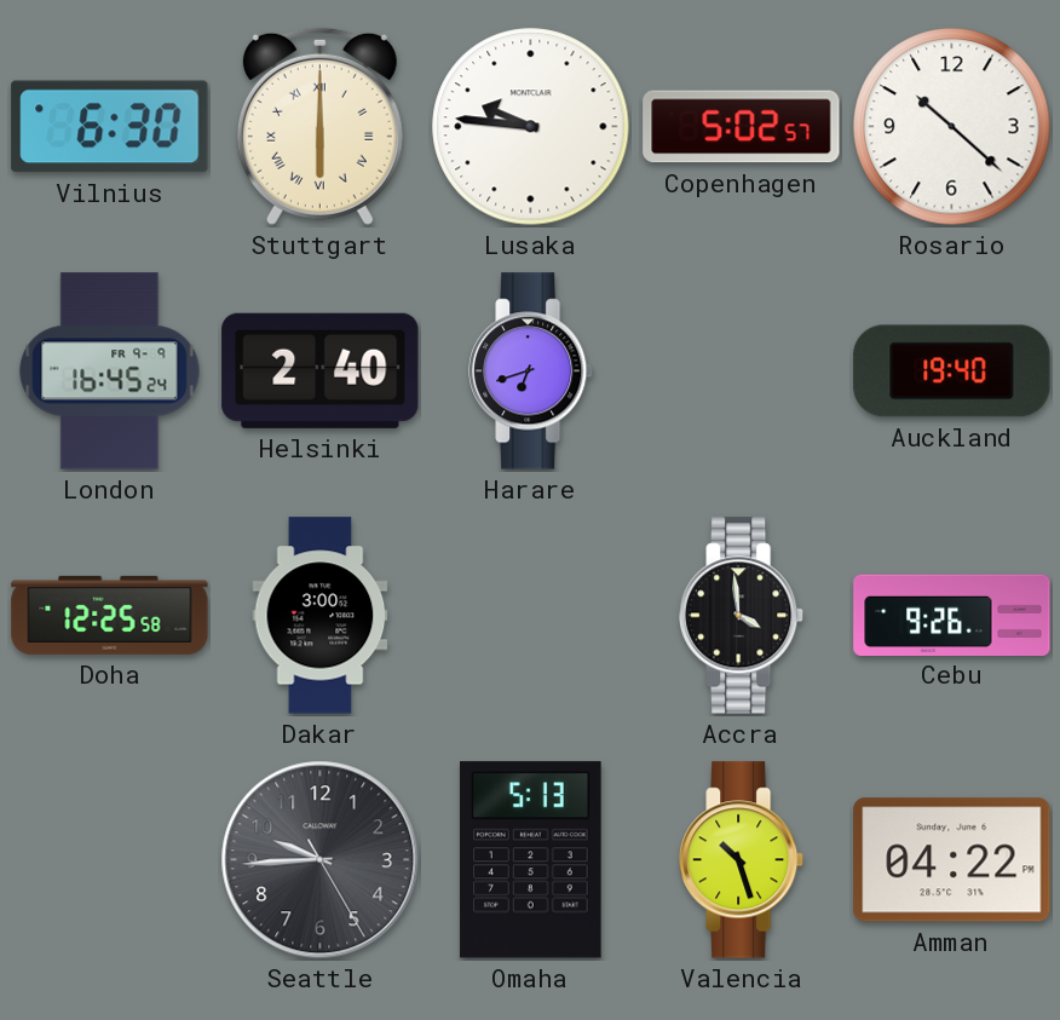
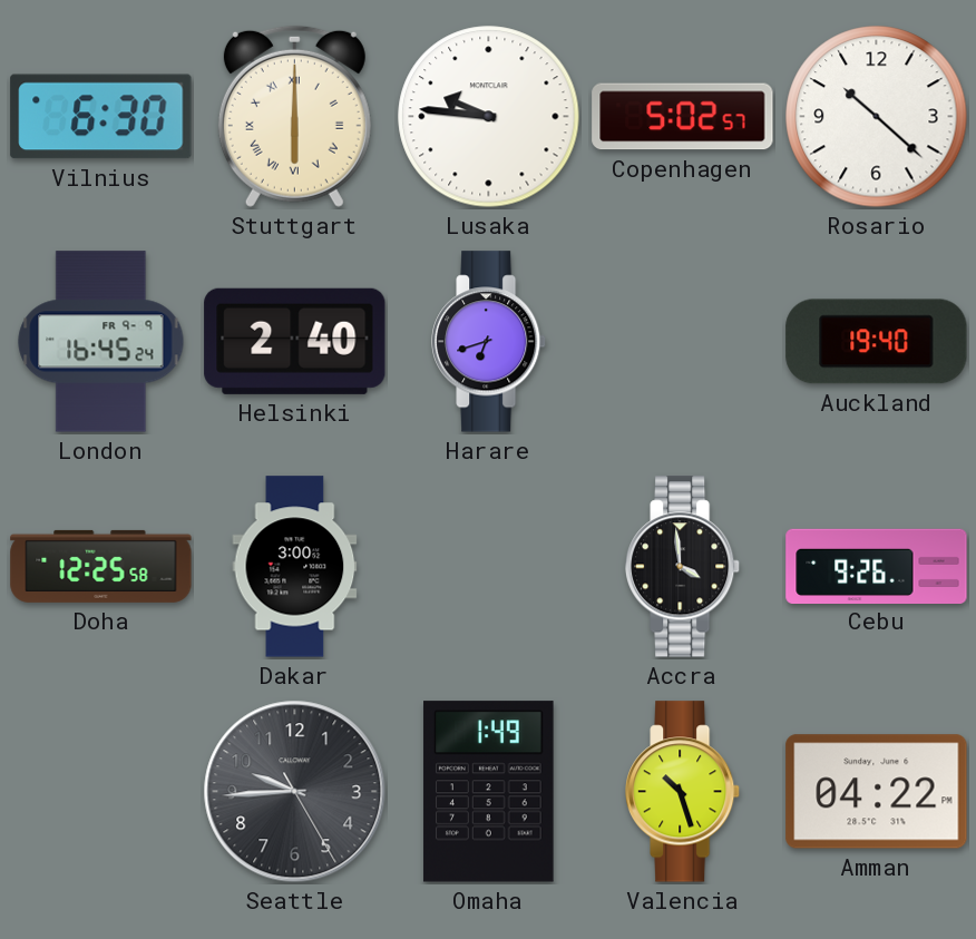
Omaha: 5:13 -> 1:49
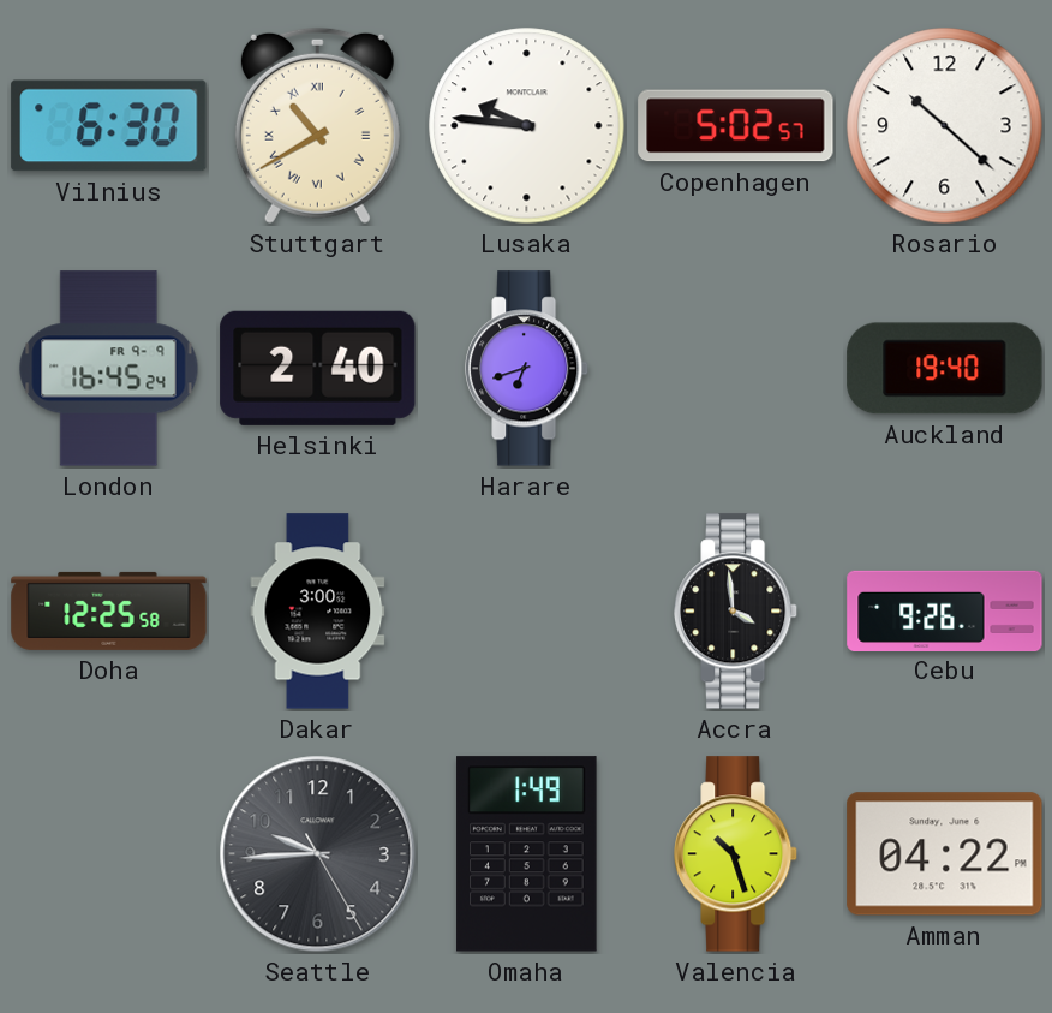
Stuttgart: 6:00 -> 10:40
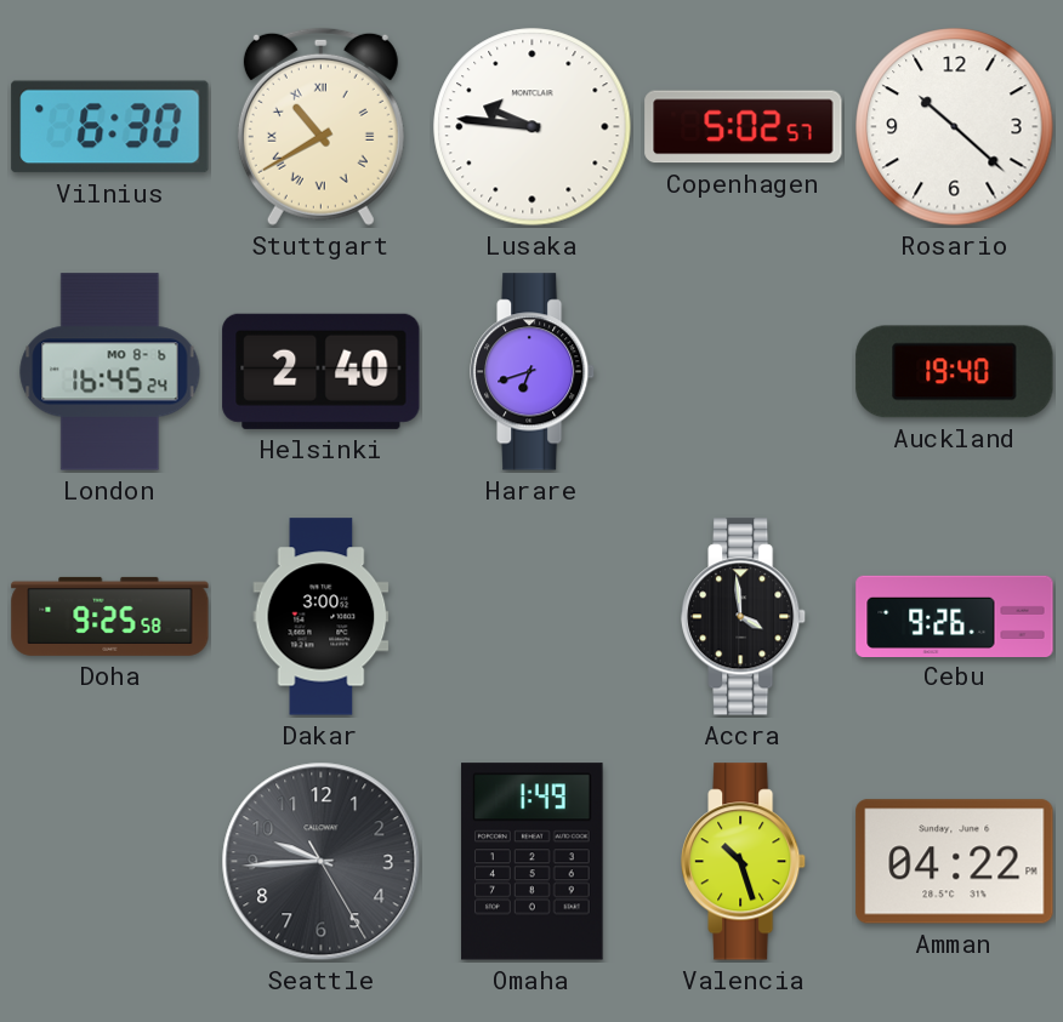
London date: FR 9-9 -> MO 8-6
Doha: 12:25 -> 9:25
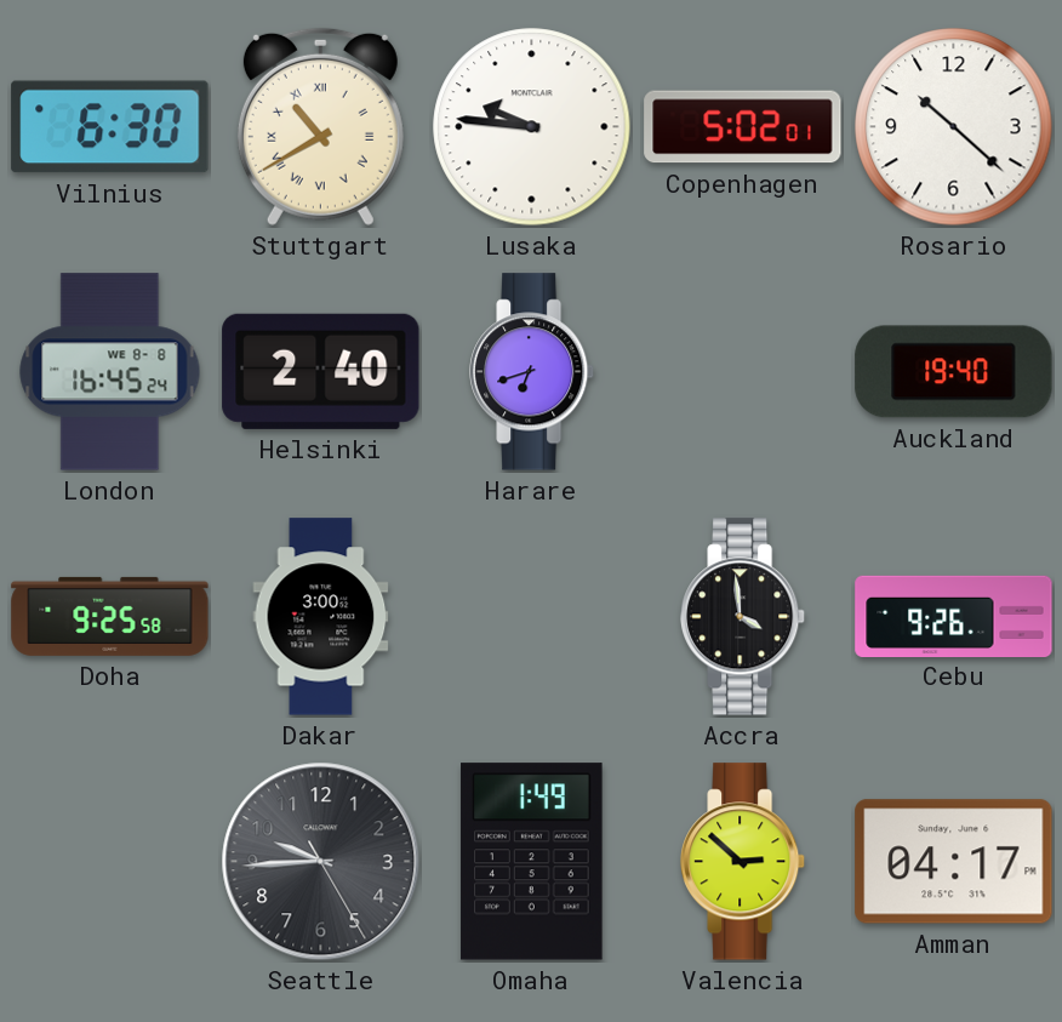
Copenhagen: 5:02:57 -> 5:02:01
London date: MO 8-6 -> WE 8-8
Valencia: 10:27 -> 2:52
Amman: 04:22 -> 04:17
